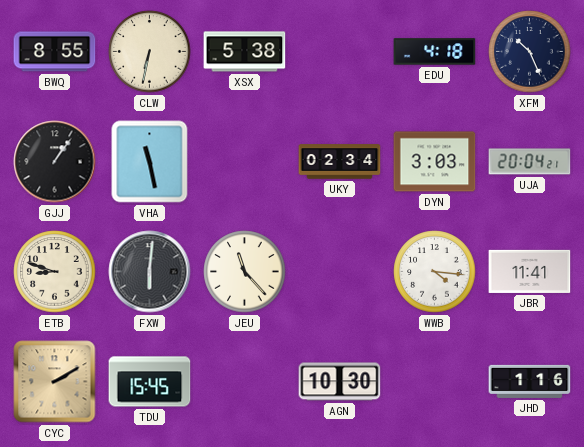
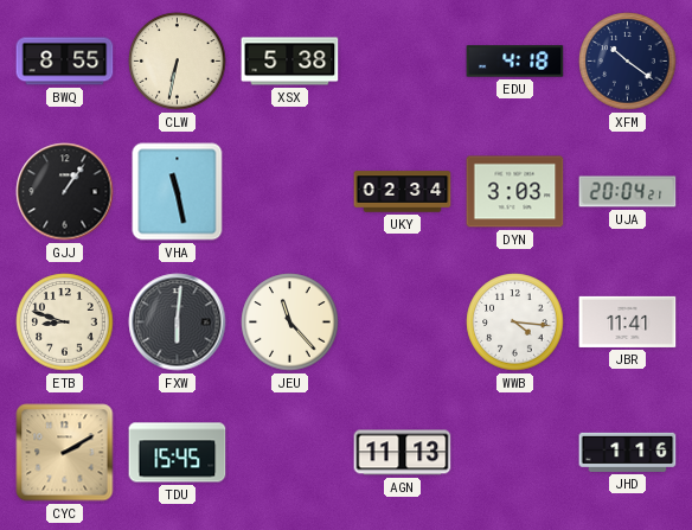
XFM: 10:26 -> 10:21
AGN: 10:30 -> 11:13
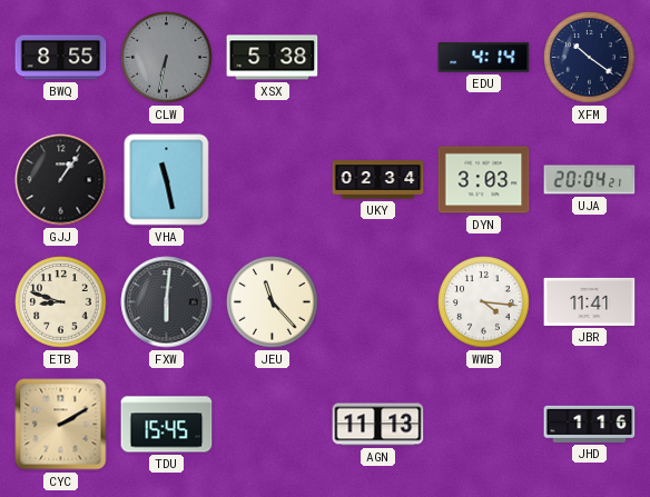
CLW dial: cream -> grey
EDU: 4:18 -> 4:14
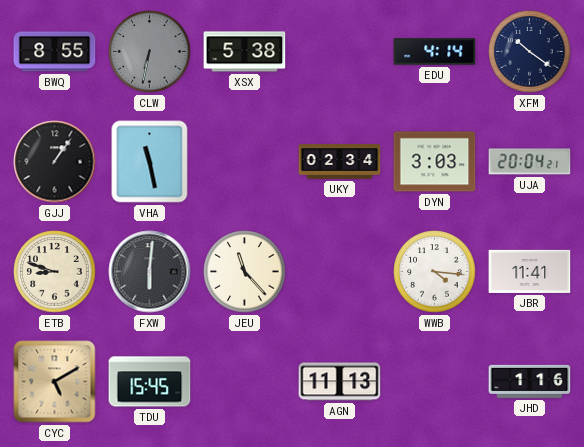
CYC: 2:10 -> 5:10
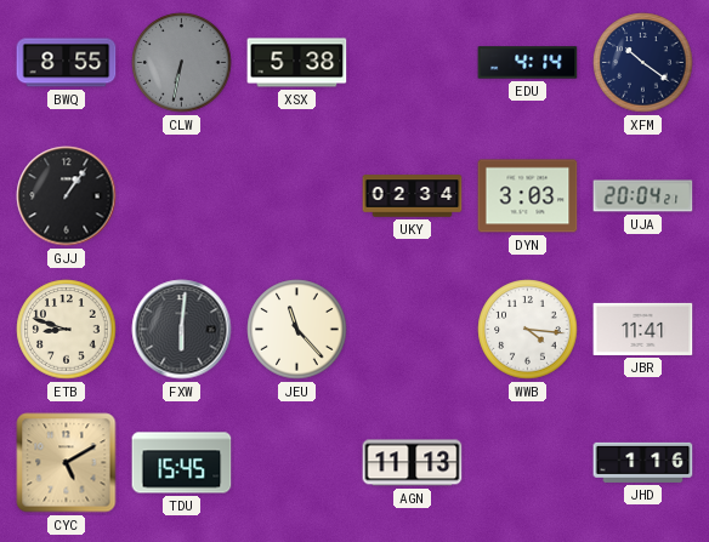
VHA: 11:28 -> none
